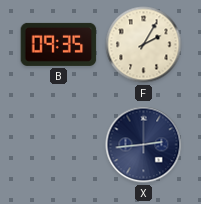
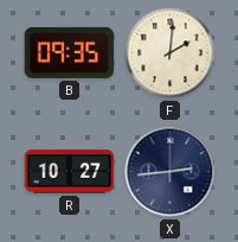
F: 2:05 -> 2:01
R: none -> 10:27
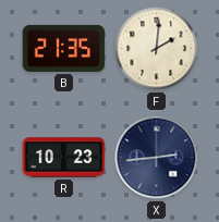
B: 09:35 -> 21:35
R: 10:27 -> 10:23
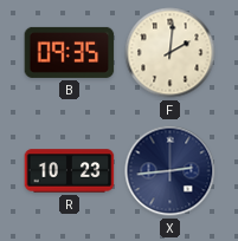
B: 21:35 -> 09:35
